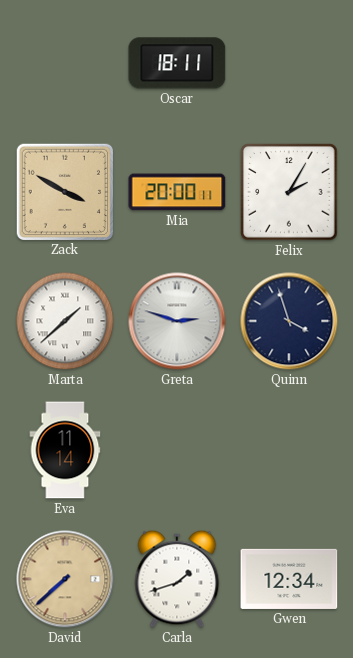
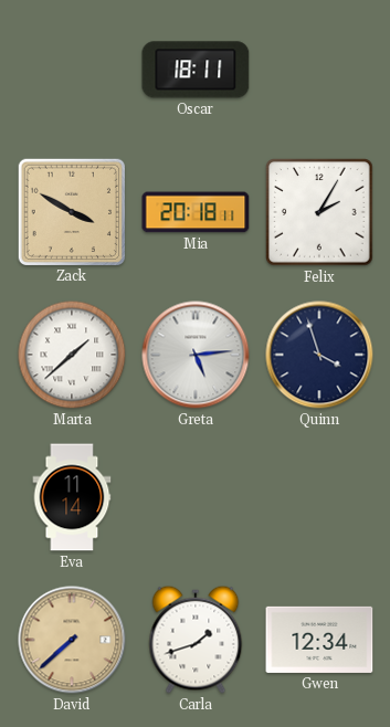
Mia: 20:00 -> 20:18
Greta: 2:48 -> 5:14
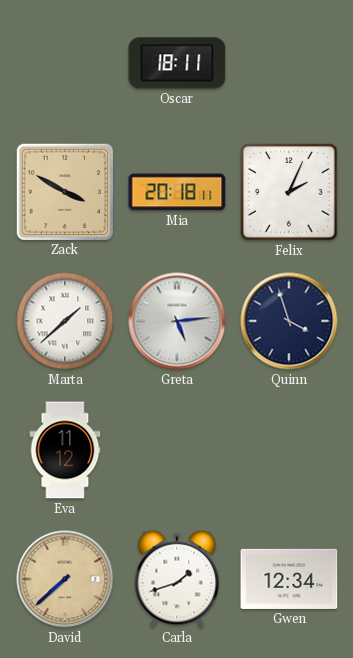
Felix: 2:05 -> 2:04
Eva: 11:14 -> 11:12
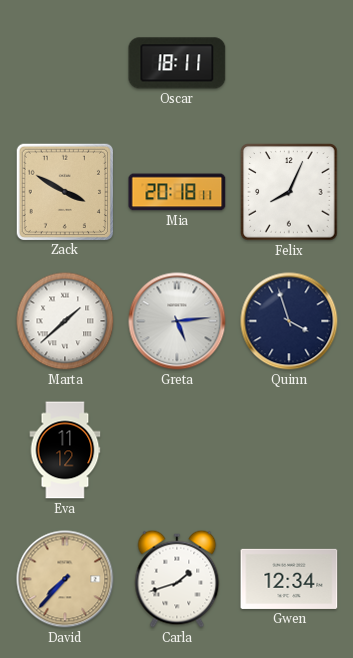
Felix: 2:04 -> 8:04
David: 7:38 -> 7:37
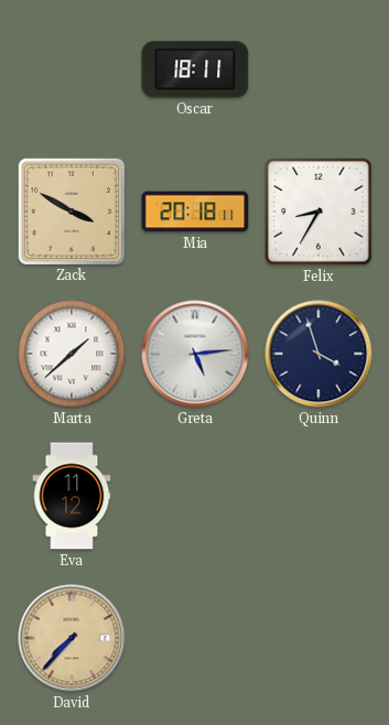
Felix: 8:04 -> 8:35
Carla: 1:42 -> none
Gwen: 12:34 -> none
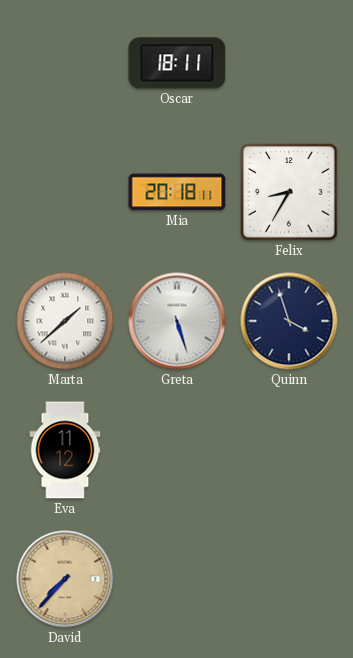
Zack: 3:50 -> none
Greta: 5:14 -> 5:27
